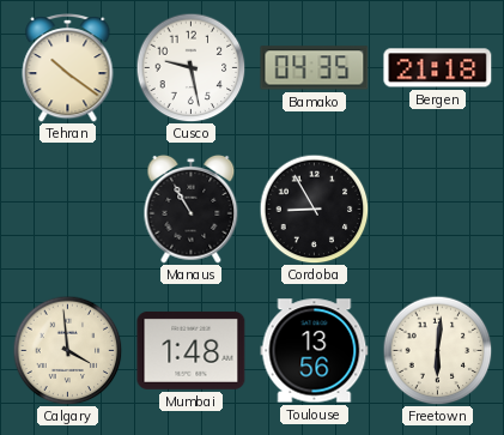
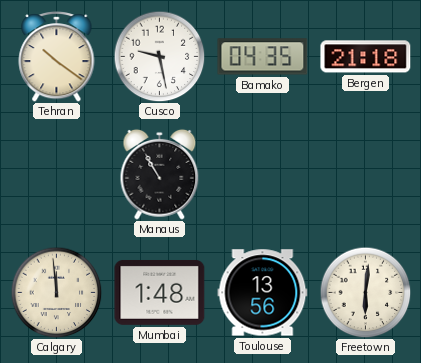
Cordoba: 8:55 -> none
Calgary: 3:59 -> 11:59
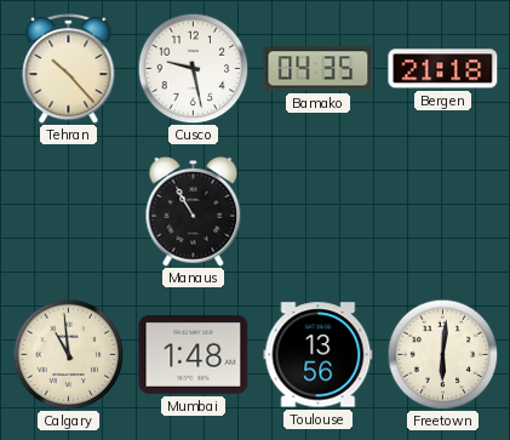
Tehran: 10:21 -> 10:23
Calgary: 11:59 -> 10:59
